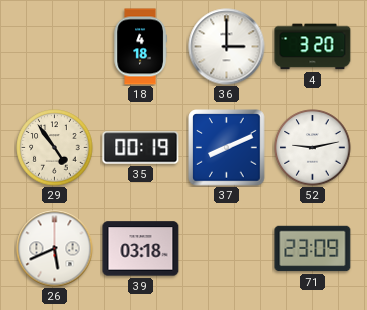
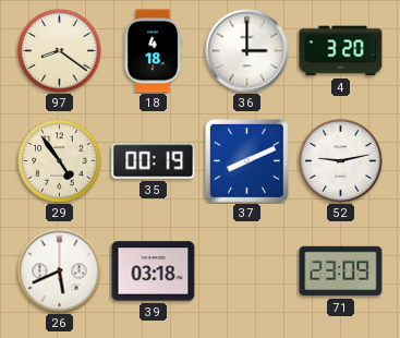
97: none -> 8:21
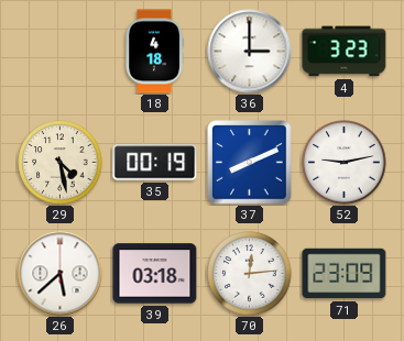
97: 8:21 -> none
4: 3:20 -> 3:23
29: 4:54 -> 4:28
26: 5:41 -> 5:38
70: none -> 12:14
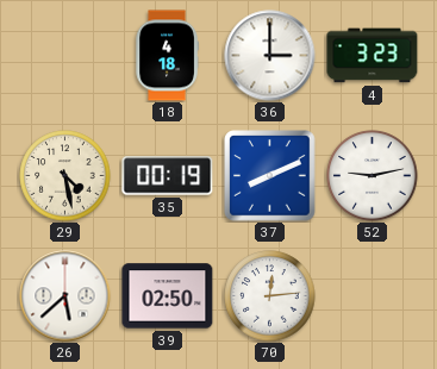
39: 03:18 -> 02:50
71: 23:09 -> none
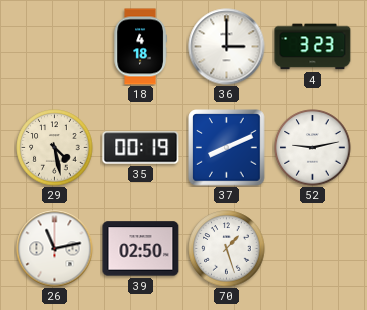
26: 5:38 -> 11:13
70: 12:14 -> 1:27
